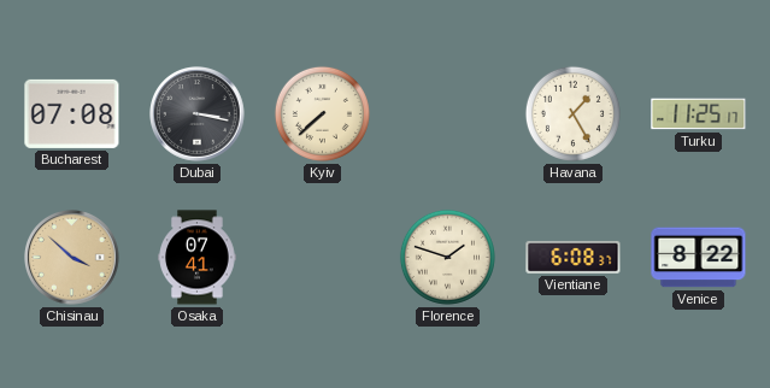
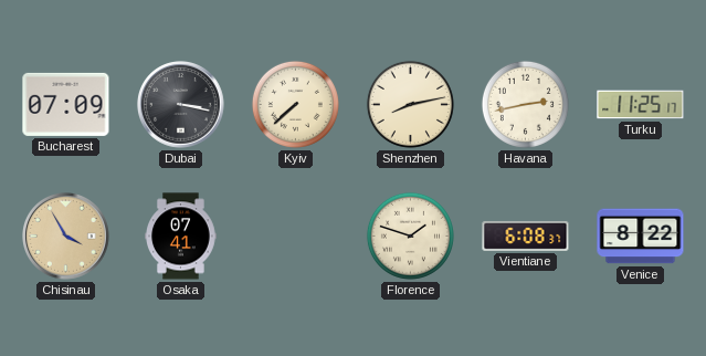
Bucharest: 07:08 -> 07:09
Shenzhen: none -> 8:13
Havana: 1:25 -> 2:43
Chisinau: 3:52 -> 3:55
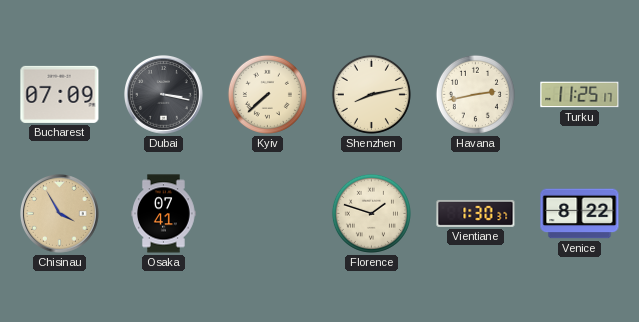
Vientiane: 6:08 -> 1:30
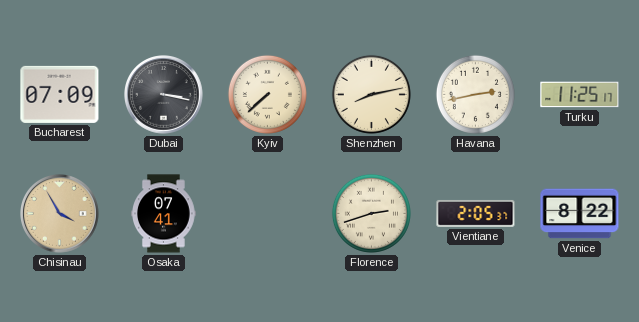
Florence: 1:48 -> 2:42
Vientiane: 1:30 -> 2:05
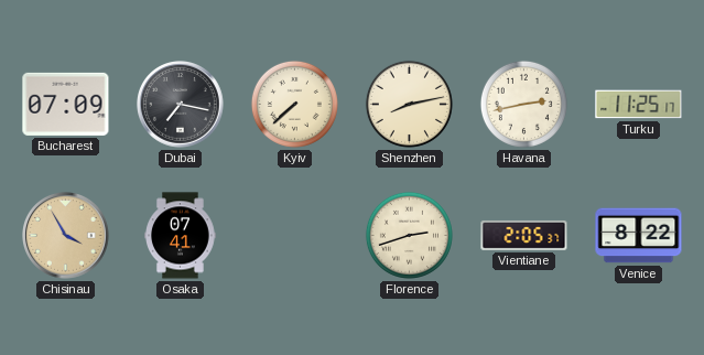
Dubai: 3:17 -> 7:17
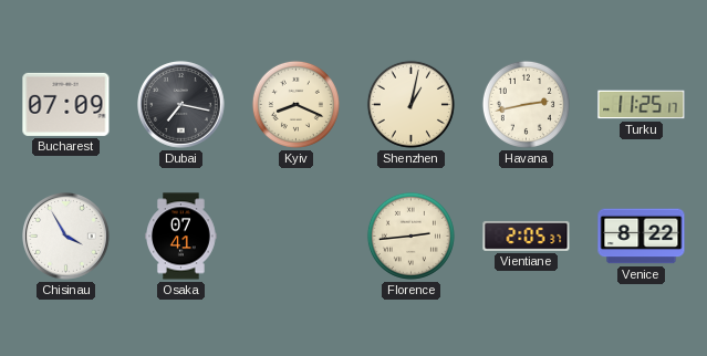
Kyiv: 7:38 -> 8:19
Shenzhen: 8:13 -> 1:02
Chisinau dial: champagne -> white
Florence: 2:42 -> 2:44
